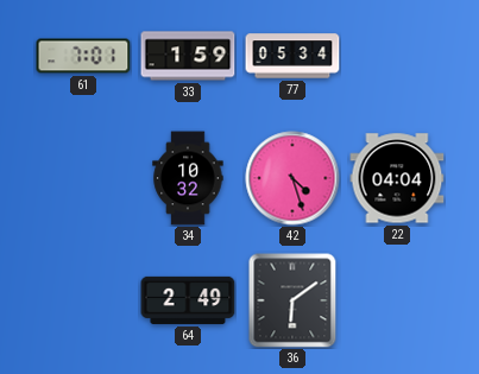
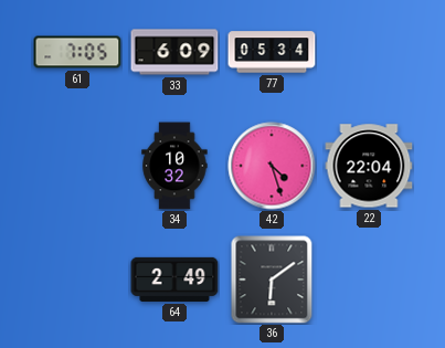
61: 7:01 -> 7:05
33: 1:59 -> 6:09
22: 04:04 -> 22:04
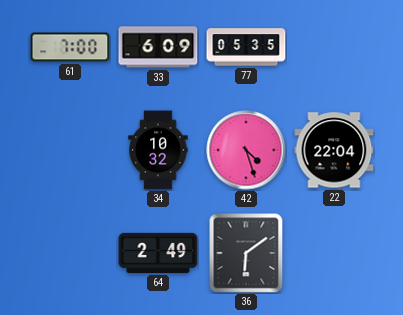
61: 7:05 -> 7:00
77: 05:34 -> 05:35
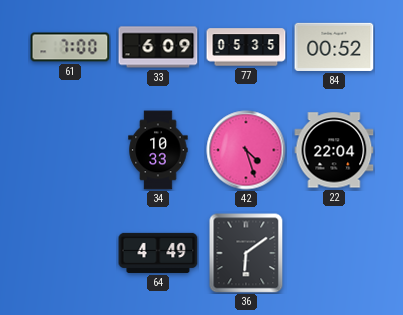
84: none -> 00:52
34: 10:32 -> 10:33
64: 2:49 -> 4:49
